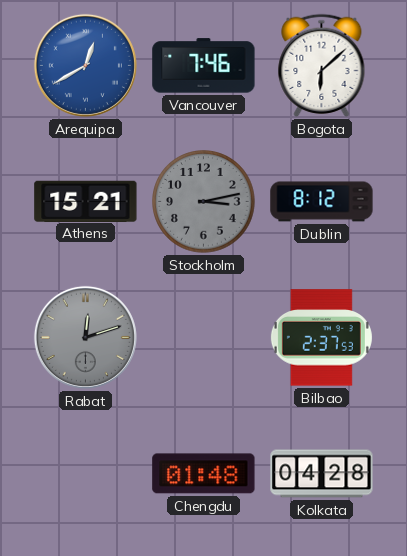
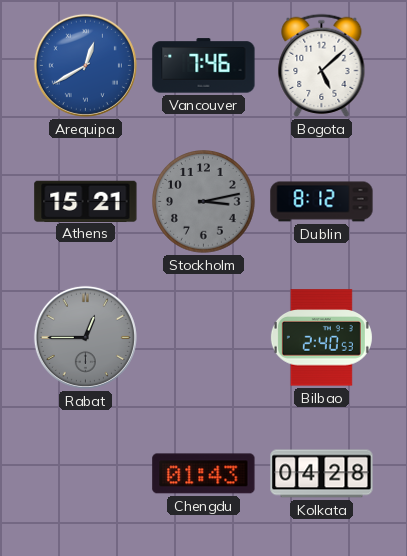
Bogota: 6:08 -> 5:08
Rabat: 12:12 -> 12:45
Bilbao: 2:37 -> 2:40
Chengdu: 01:48 -> 01:43
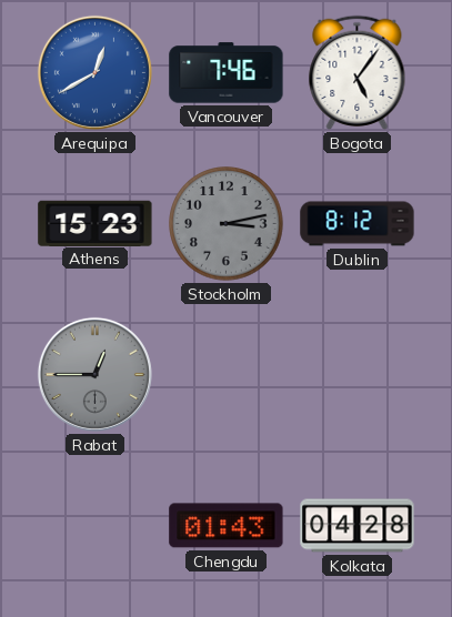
Bogota: 5:08 -> 5:06
Athens: 15:21 -> 15:23
Bilbao: 2:40 -> none
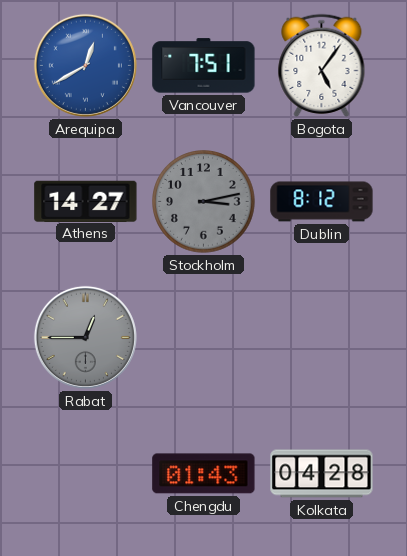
Vancouver: 7:46 -> 7:51
Athens: 15:23 -> 14:27
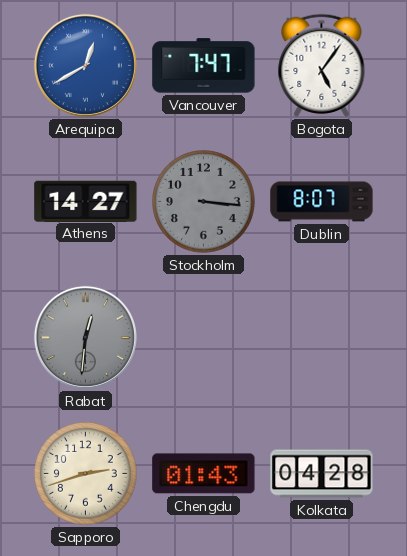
Vancouver: 7:51 -> 7:47
Stockholm: 3:13 -> 3:16
Dublin: 8:12 -> 8:07
Rabat: 12:45 -> 12:31
Sapporo: none -> 2:42
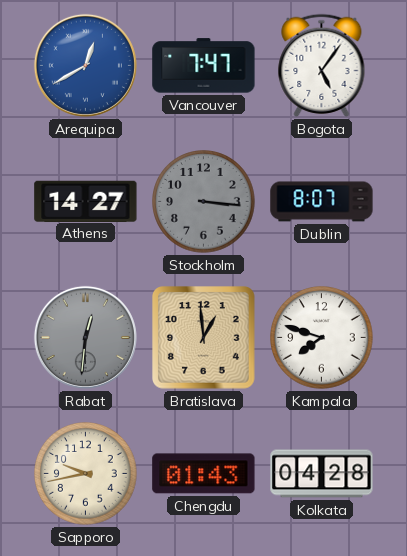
Bratislava: none -> 12:59
Kampala: none -> 7:48
Sapporo: 2:42 -> 9:43
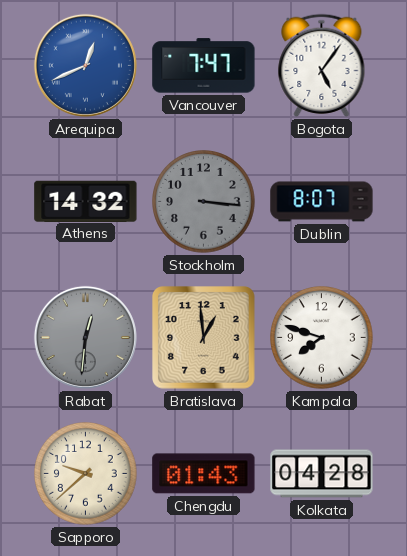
Arequipa: 12:40 -> 12:41
Athens: 14:27 -> 14:32
Sapporo: 9:43 -> 9:38
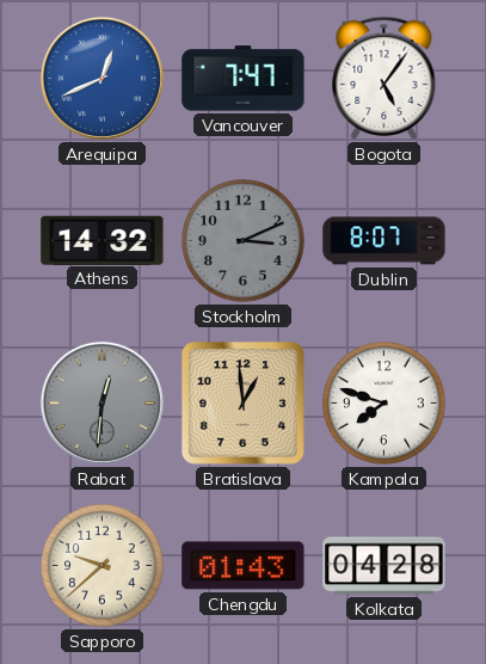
Stockholm: 3:16 -> 3:11
